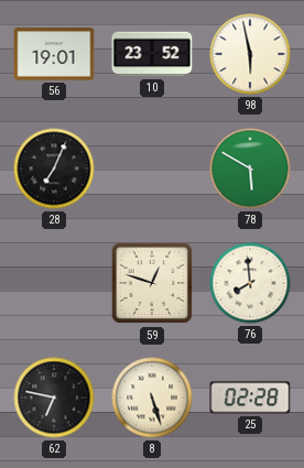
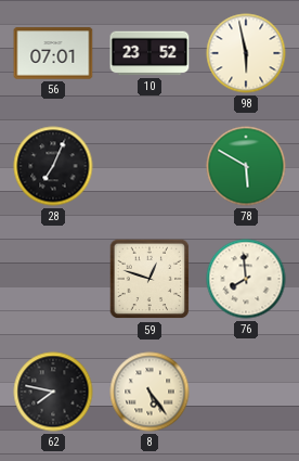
56: 19:01 -> 07:01
62: 6:47 -> 7:47
8: 5:27 -> 5:24
25: 02:28 -> none
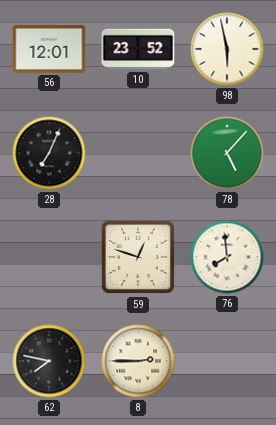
56: 07:01 -> 12:01
78: 5:50 -> 5:07
8: 5:24 -> 2:45
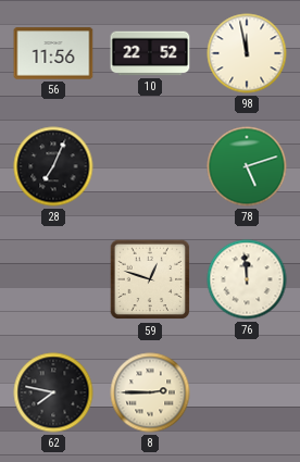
56: 12:01 -> 11:56
10: 23:52 -> 22:52
98: 5:58 -> 11:58
78: 5:07 -> 5:12
76: 7:59 -> 11:59
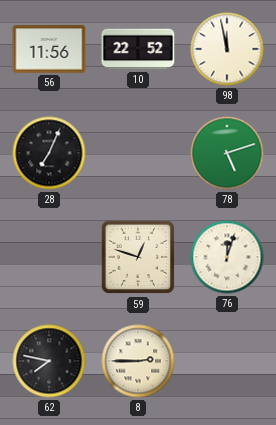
76: 11:59 -> 12:03
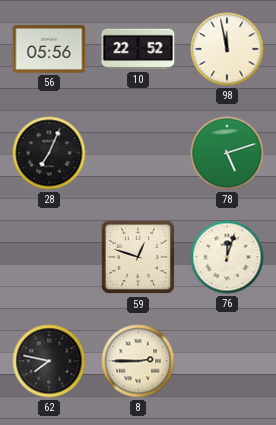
56: 11:56 -> 05:56
